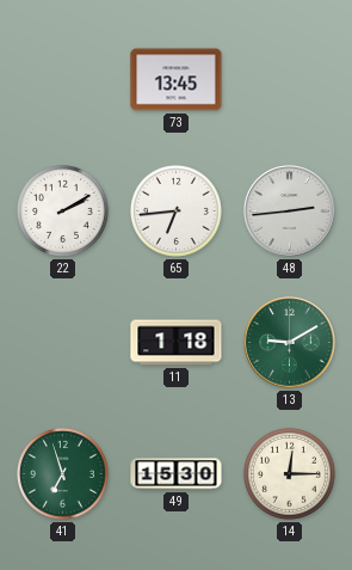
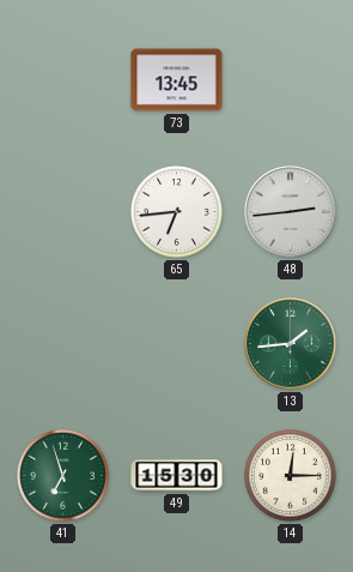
22: 2:10 -> none
11: 1:18 -> none
13: 9:10 -> 1:44
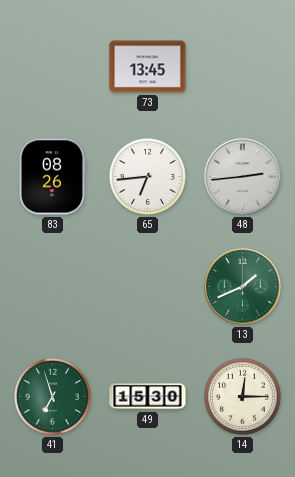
83: none -> 08:26
13: 1:44 -> 1:41
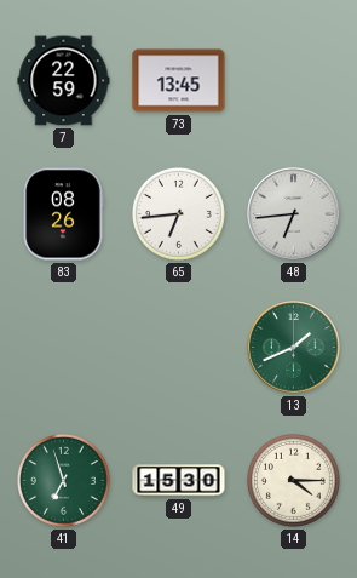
7: none -> 22:59
48: 2:44 -> 6:44
14: 12:15 -> 4:15
